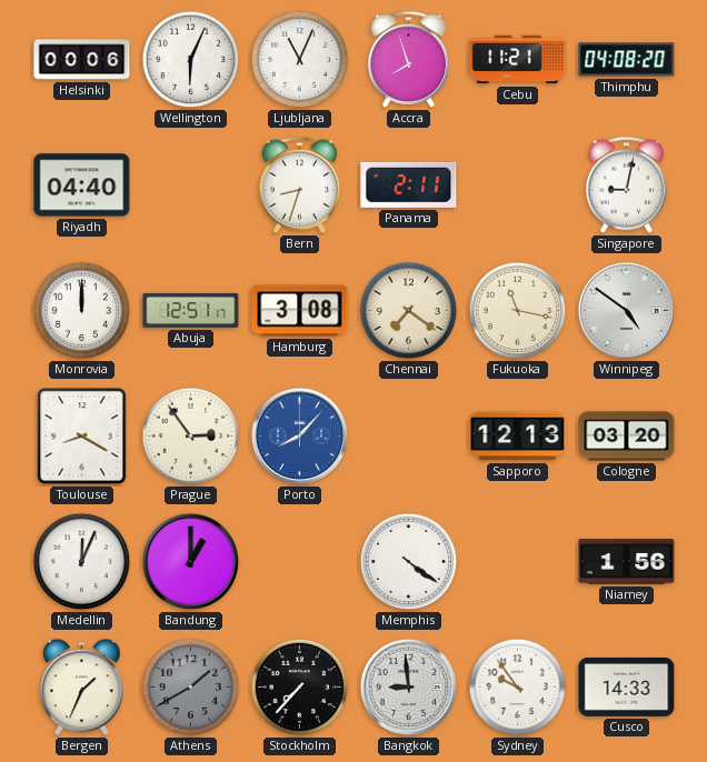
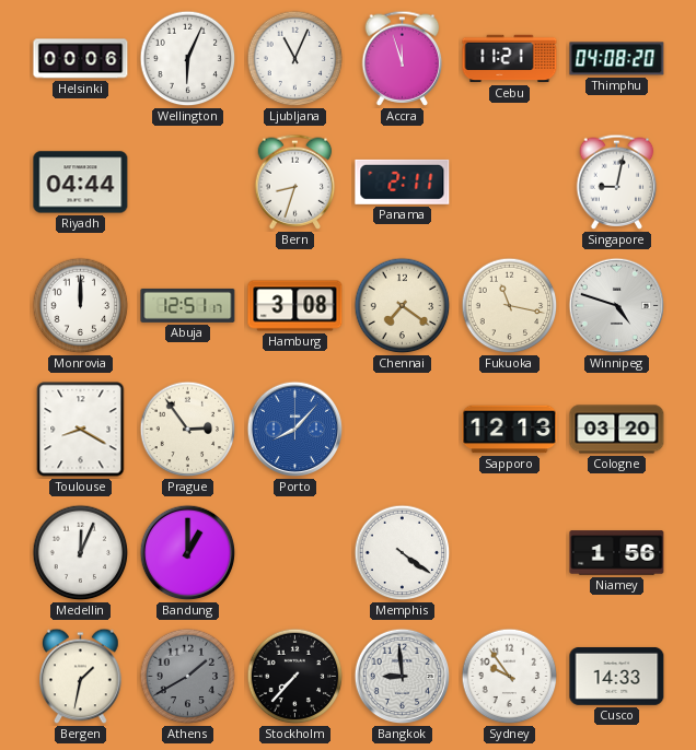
Accra: 7:57 -> 11:57
Riyadh: 04:40 -> 04:44
Winnipeg: 4:51 -> 4:48
Bergen: 1:34 -> 1:32
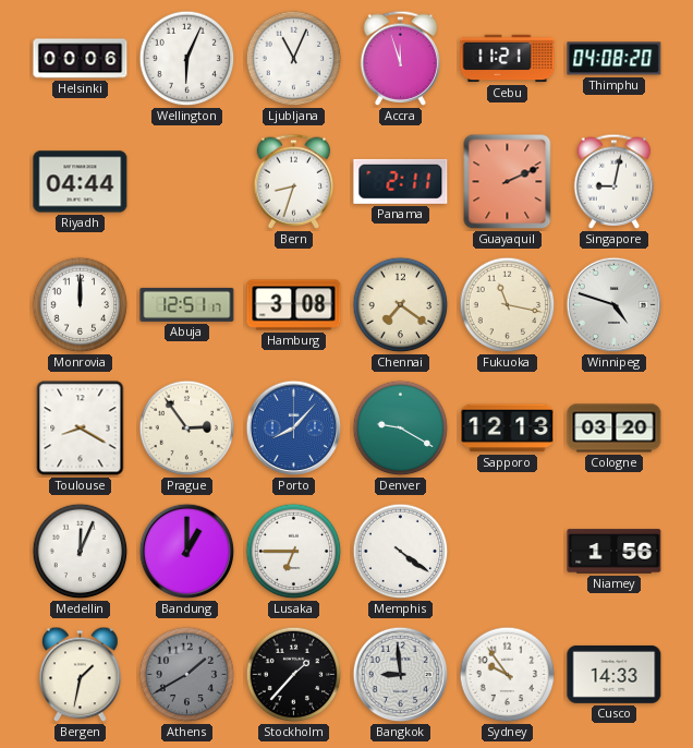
Guayaquil: none -> 2:11
Denver: none -> 9:20
Lusaka: none -> 6:45
Stockholm: 7:37 -> 1:37
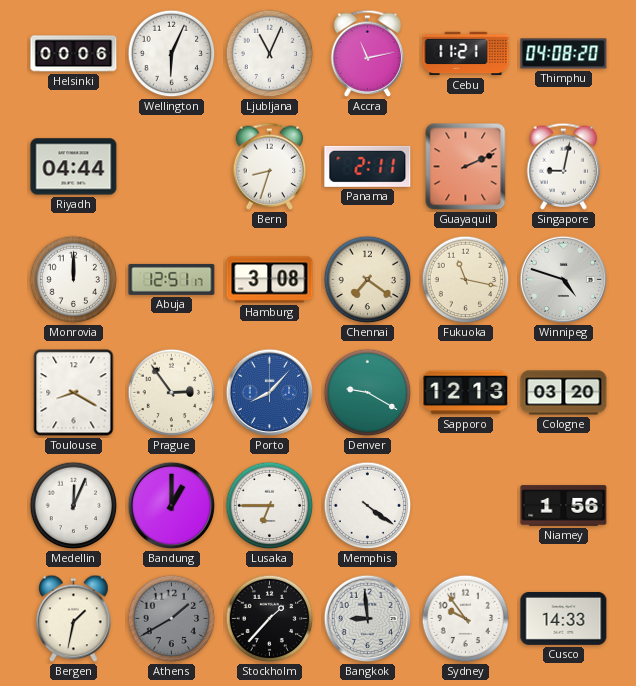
Accra: 11:57 -> 11:13
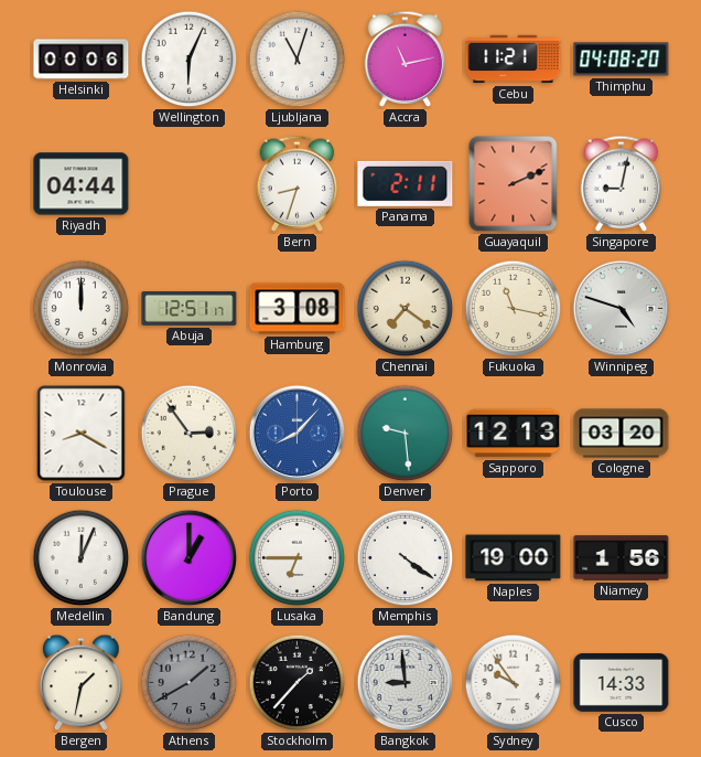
Ljubljana: 11:04 -> 11:03
Denver: 9:20 -> 9:29
Naples: none -> 19:00
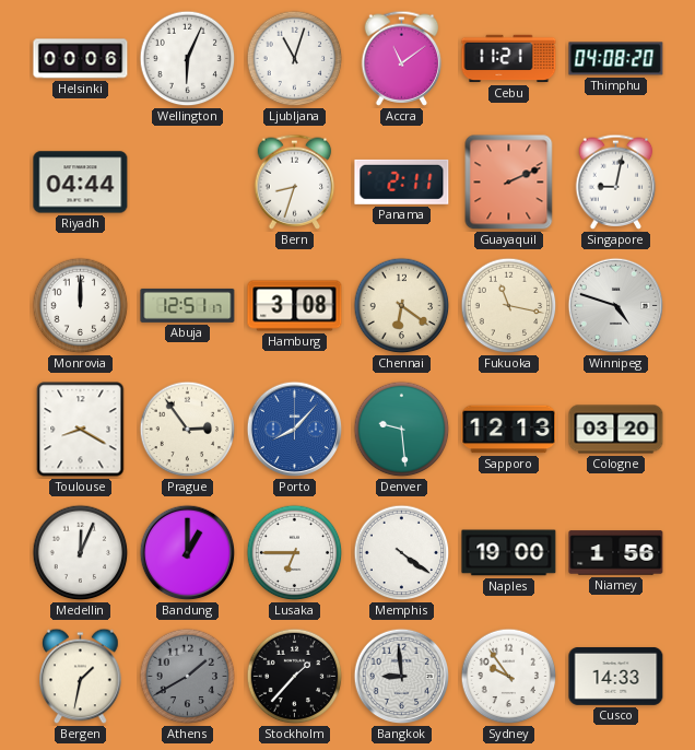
Accra: 11:13 -> 11:09
Chennai: 7:21 -> 6:21
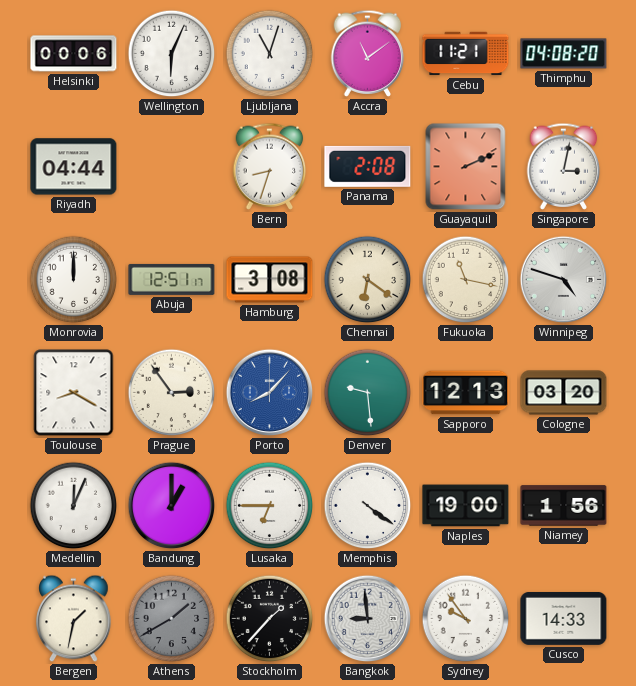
Panama: 2:11 -> 2:08
Singapore: 9:02 -> 3:02
